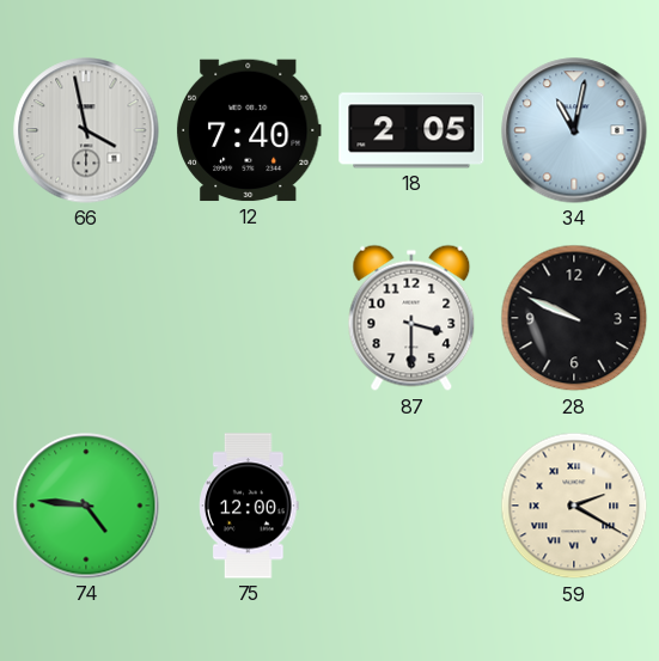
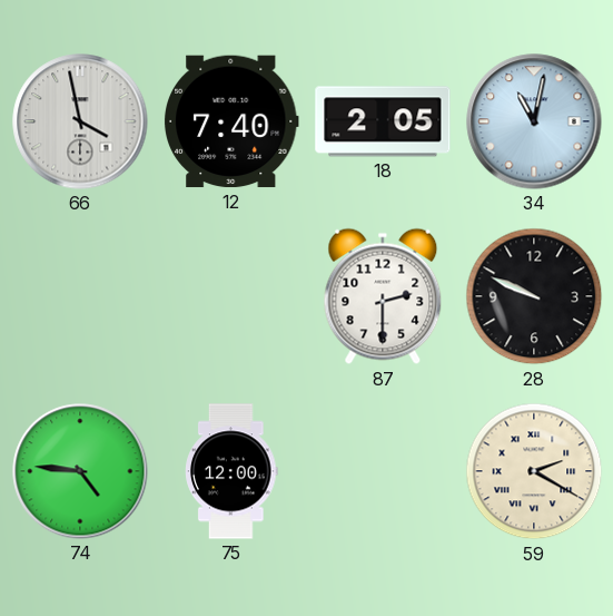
87: 3:30 -> 2:30
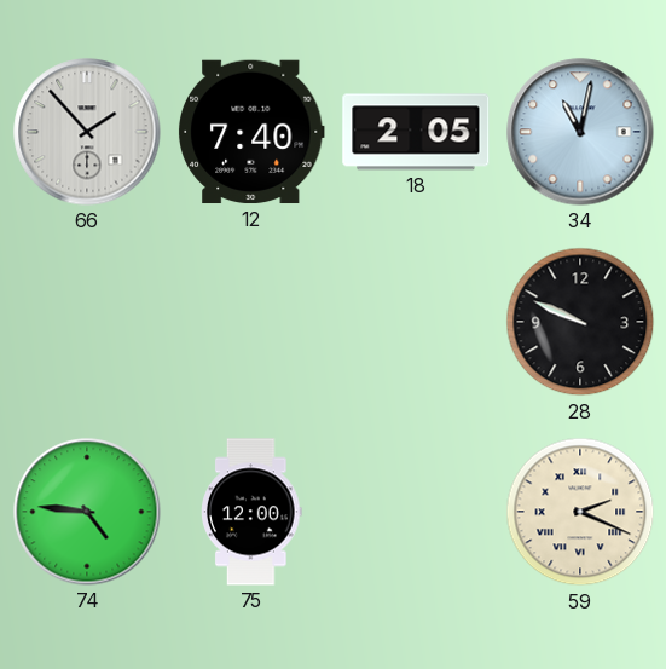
66: 3:58 -> 1:53
87: 2:30 -> none
59: 2:20 -> 2:19
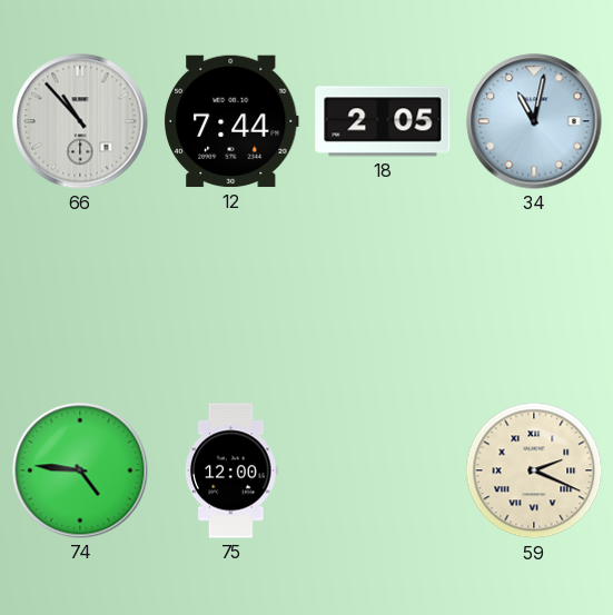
66: 1:53 -> 10:53
12: 7:40 -> 7:44
28: 9:49 -> none
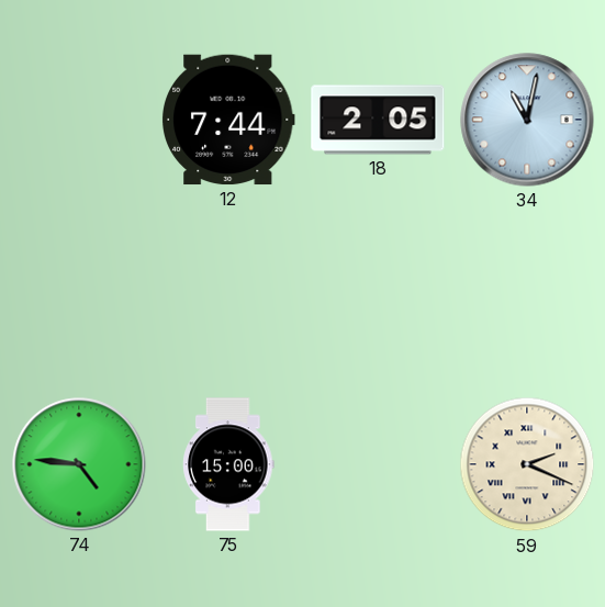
66: 10:53 -> none
75: 12:00 -> 15:00
